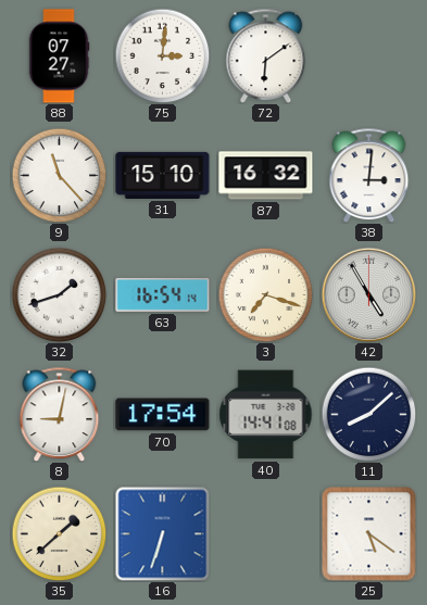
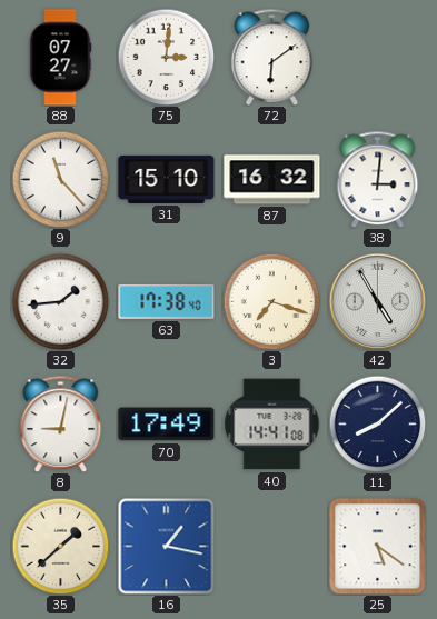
32: 1:42 -> 1:44
63: 16:54 -> 17:38
70: 17:54 -> 17:49
16: 6:33 -> 1:17
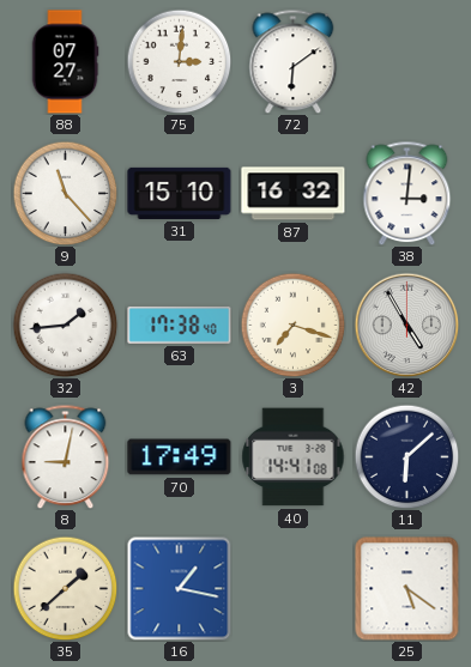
11: 8:08 -> 6:08
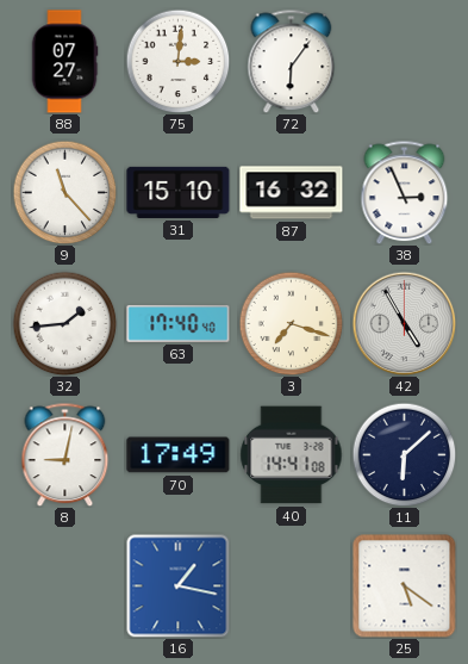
72: 6:09 -> 6:06
38: 3:01 -> 2:56
63: 17:38 -> 17:40
35: 1:38 -> none
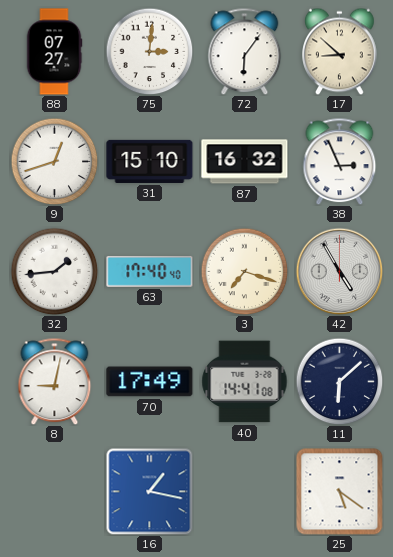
17: none -> 8:52
9: 11:23 -> 12:42
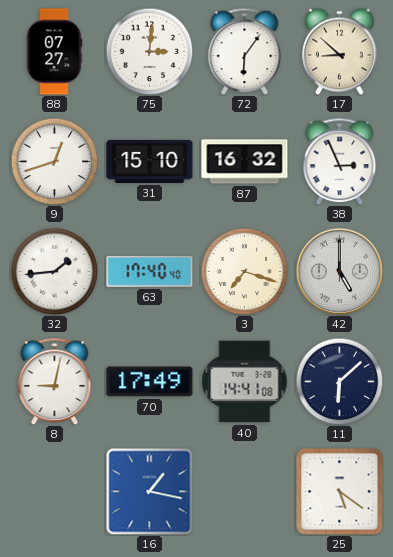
42: 4:55 -> 5:00
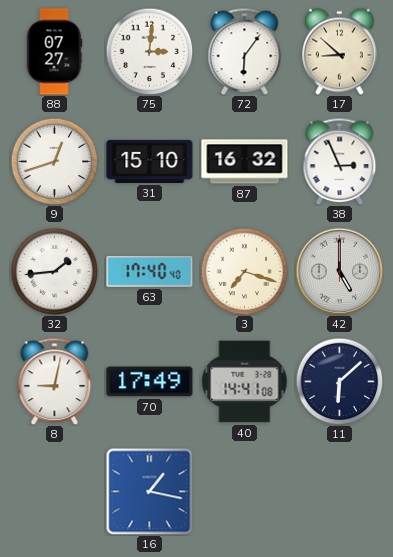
25: 5:21 -> none
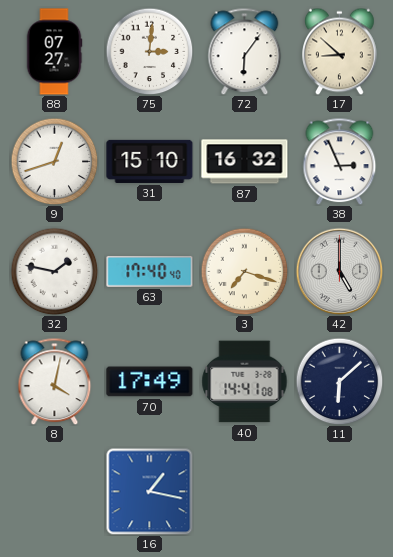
32: 1:44 -> 1:47
8: 9:02 -> 4:02
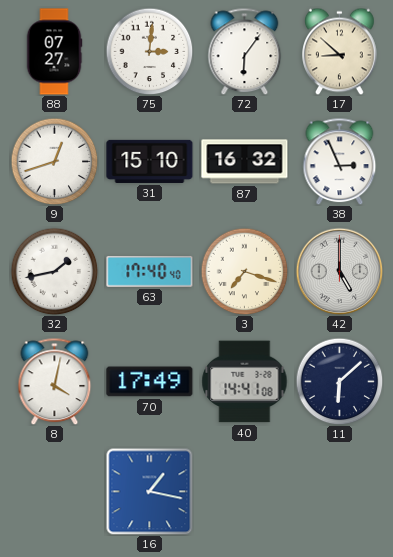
32: 1:47 -> 1:43
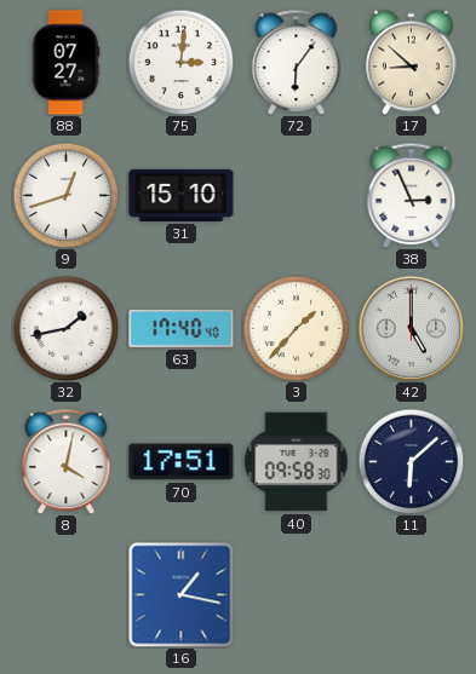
87: 16:32 -> none
3: 7:18 -> 1:37
70: 17:49 -> 17:51
40: 14:41 -> 09:58
